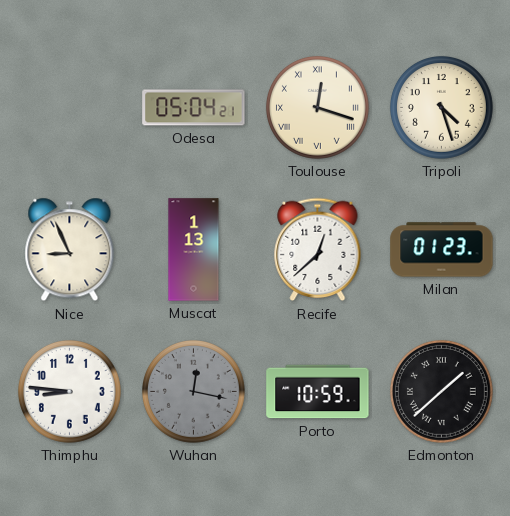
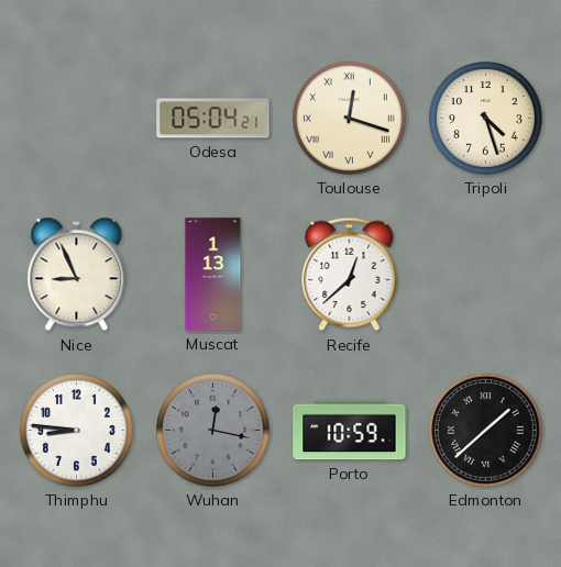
Milan: 01:23 -> none
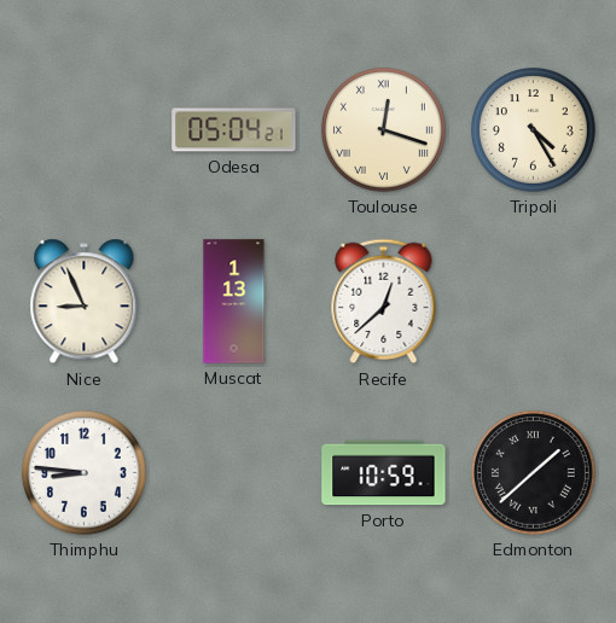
Tripoli: 4:27 -> 4:25
Wuhan: 12:17 -> none
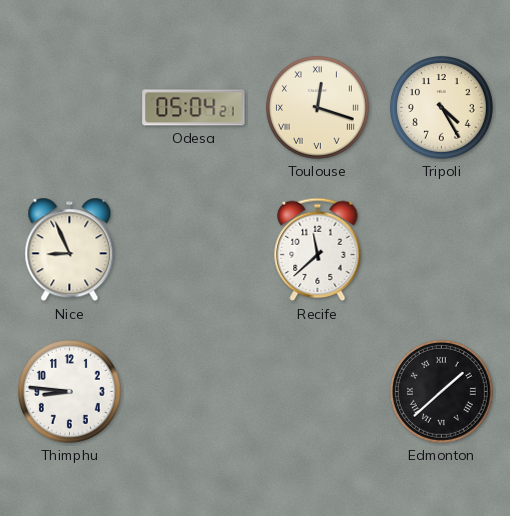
Muscat: 1:13 -> none
Recife: 12:38 -> 11:38
Porto: 10:59 -> none
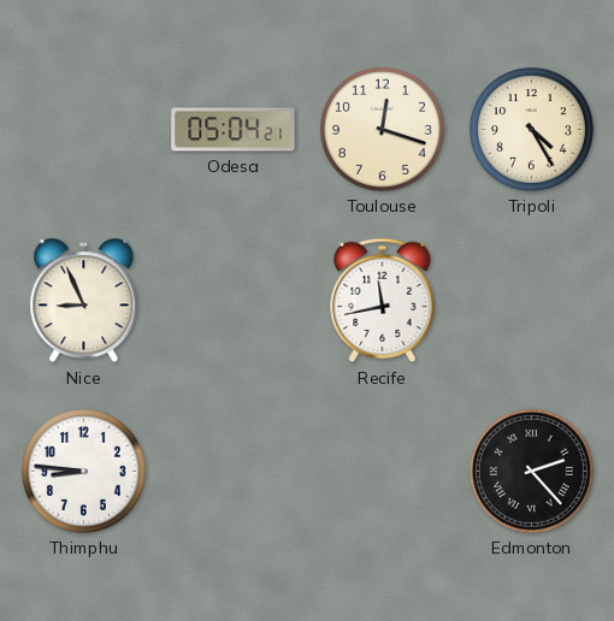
Toulouse numerals: Roman -> Arabic
Recife: 11:38 -> 11:43
Edmonton: 1:38 -> 2:23
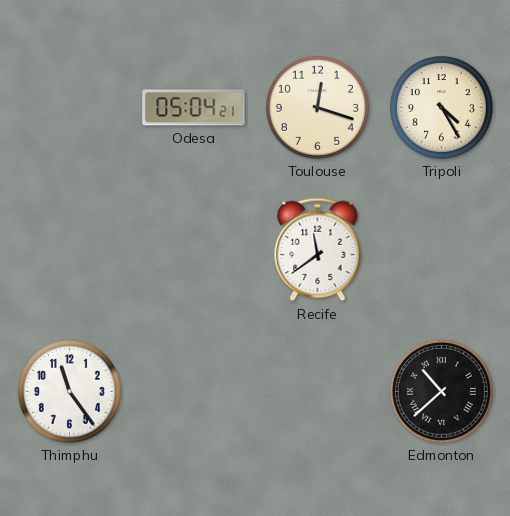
Nice: 8:56 -> none
Recife: 11:43 -> 11:39
Thimphu: 8:46 -> 11:24
Edmonton: 2:23 -> 10:38
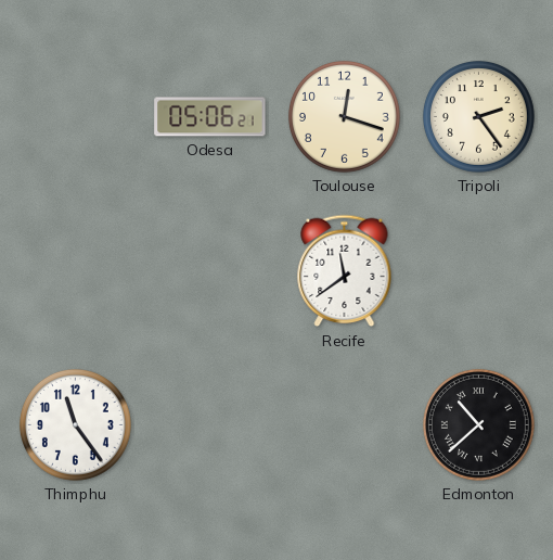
Odesa: 05:04 -> 05:06
Tripoli: 4:25 -> 2:24
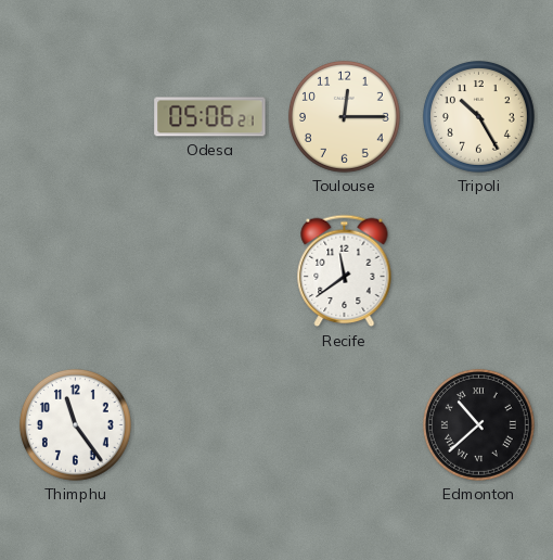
Toulouse: 12:18 -> 12:15
Tripoli: 2:24 -> 10:25
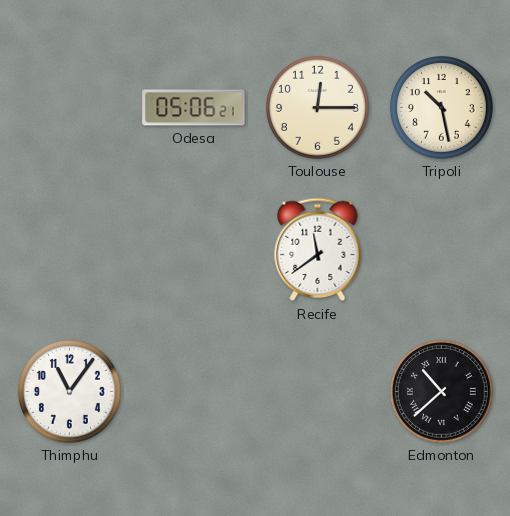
Tripoli: 10:25 -> 10:28
Thimphu: 11:24 -> 11:06
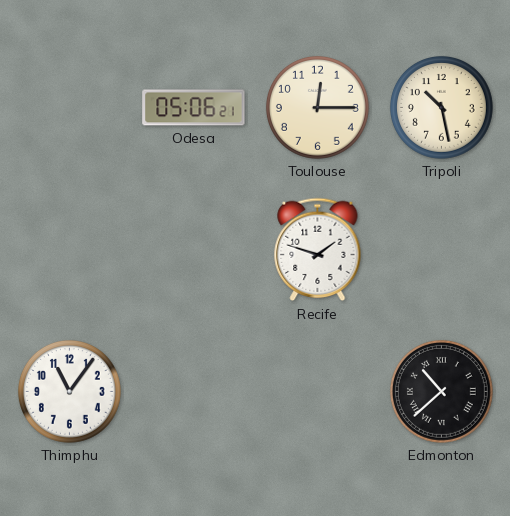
Recife: 11:39 -> 1:48
